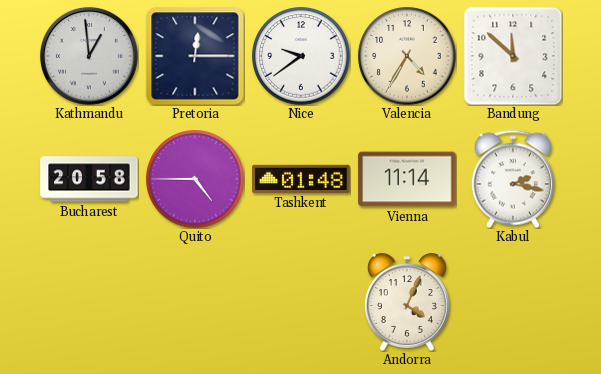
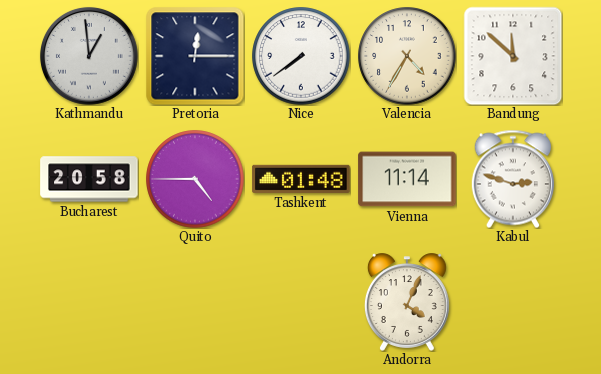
Nice: 9:39 -> 7:39
Kabul: 2:17 -> 2:48
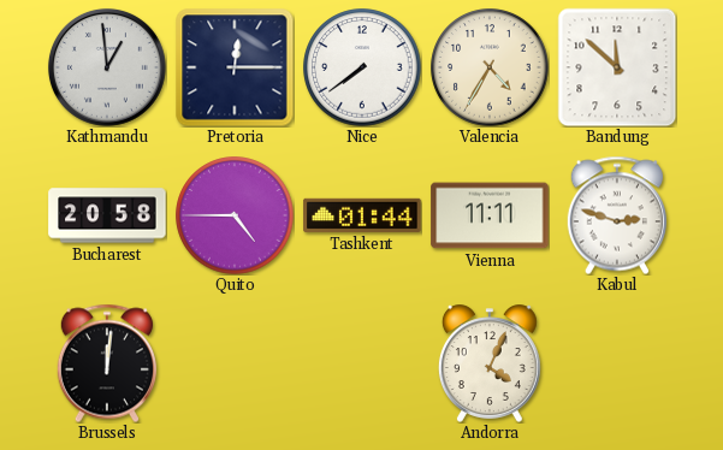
Tashkent: 01:48 -> 01:44
Vienna: 11:14 -> 11:11
Brussels: none -> 12:01
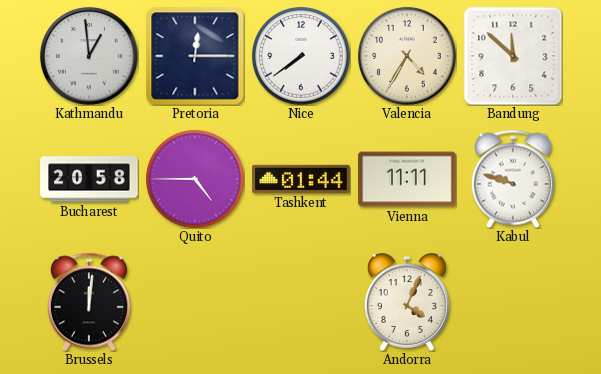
Kabul: 2:48 -> 9:48
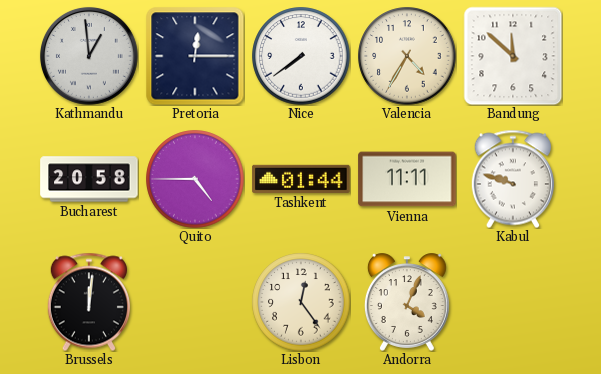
Lisbon: none -> 12:24
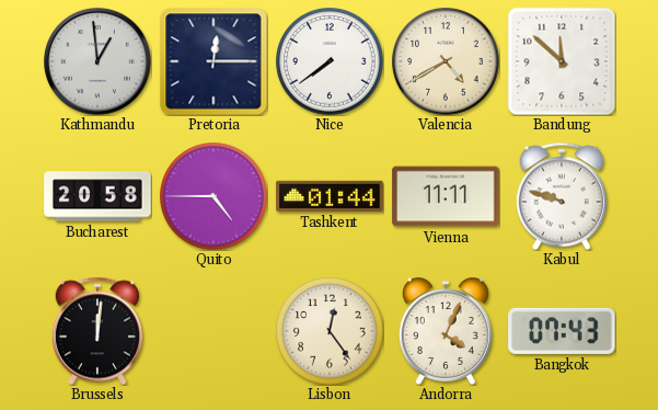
Valencia: 4:35 -> 4:40
Bangkok: none -> 07:43
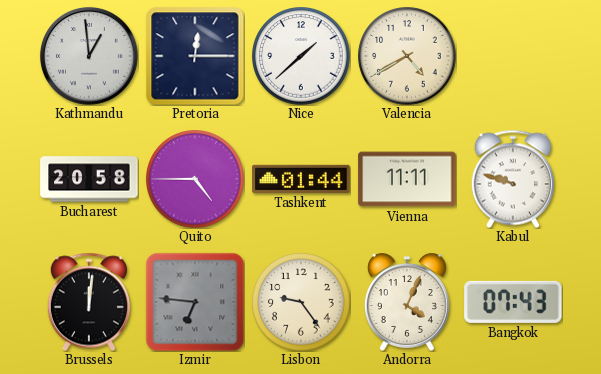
Nice: 7:39 -> 1:38
Bandung: 11:52 -> none
Izmir: none -> 6:46
Lisbon: 12:24 -> 9:24
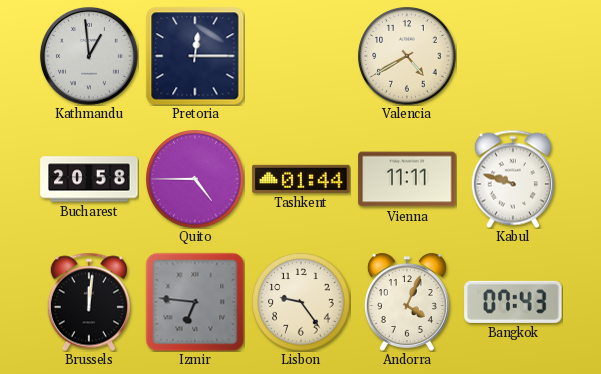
Nice: 1:38 -> none
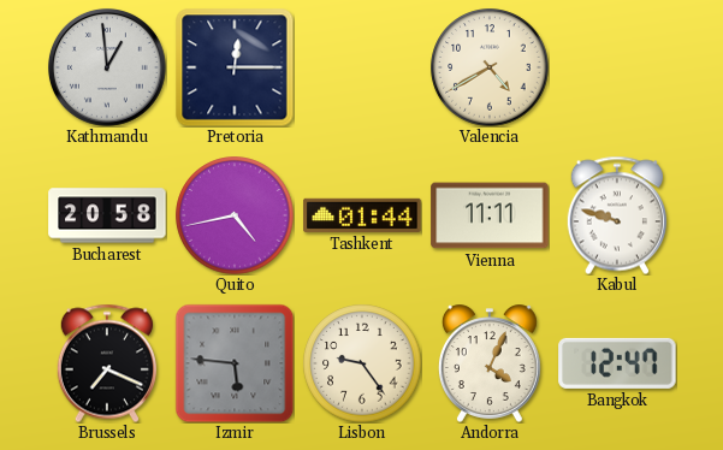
Quito: 4:45 -> 4:43
Brussels: 12:01 -> 7:19
Izmir: 6:46 -> 5:46
Bangkok: 07:43 -> 12:47
